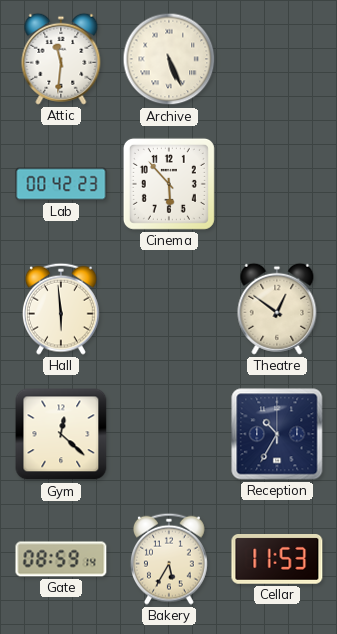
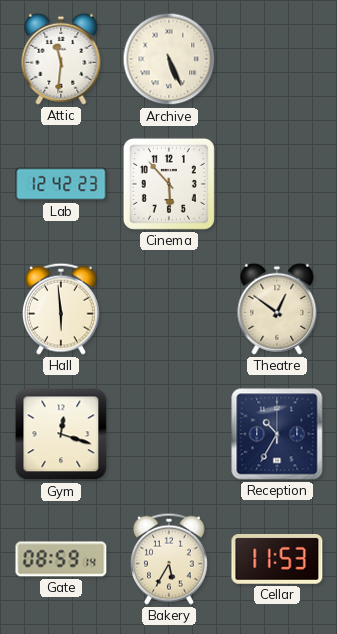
Lab: 00:42 -> 12:42
Gym: 12:22 -> 12:18
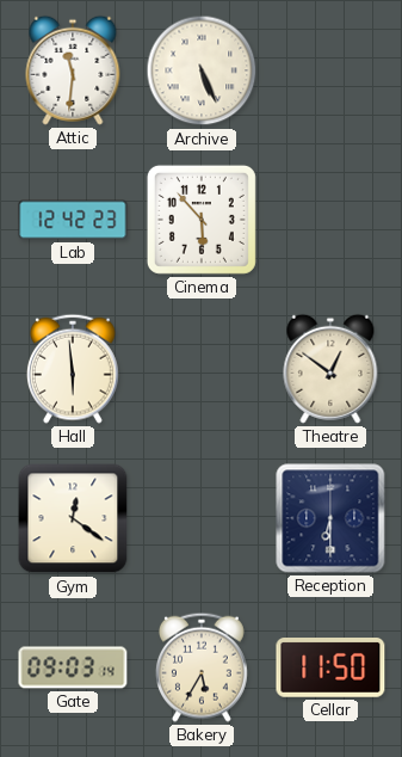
Gym: 12:18 -> 12:21
Reception: 10:35 -> 6:30
Gate: 08:59 -> 09:03
Cellar: 11:53 -> 11:50
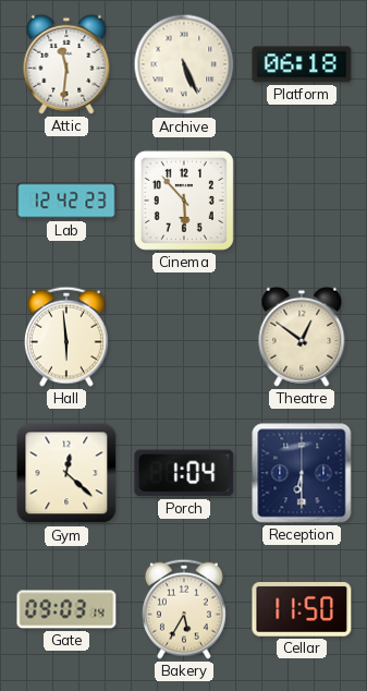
Platform: none -> 06:18
Gym: 12:21 -> 12:22
Porch: none -> 1:04
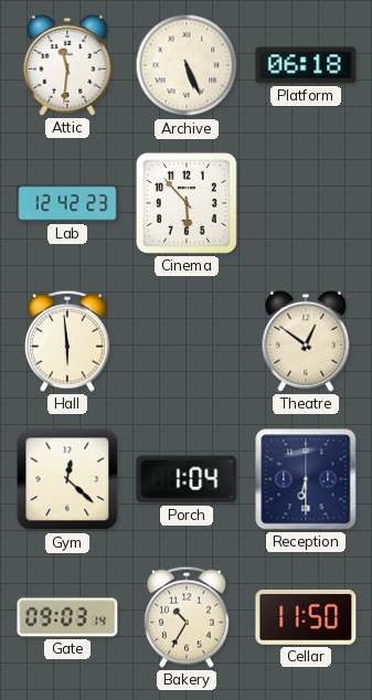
Bakery: 5:35 -> 10:35
